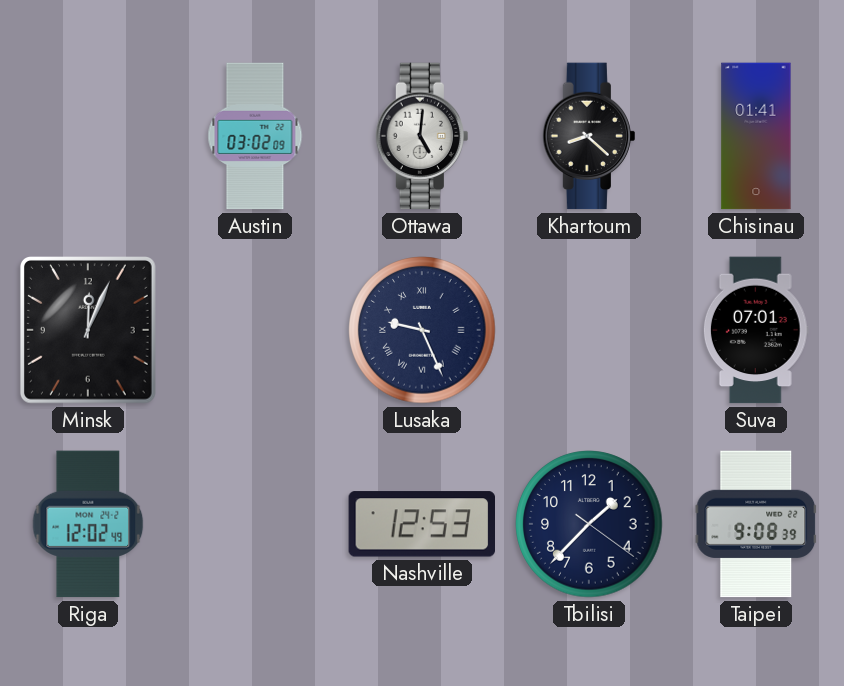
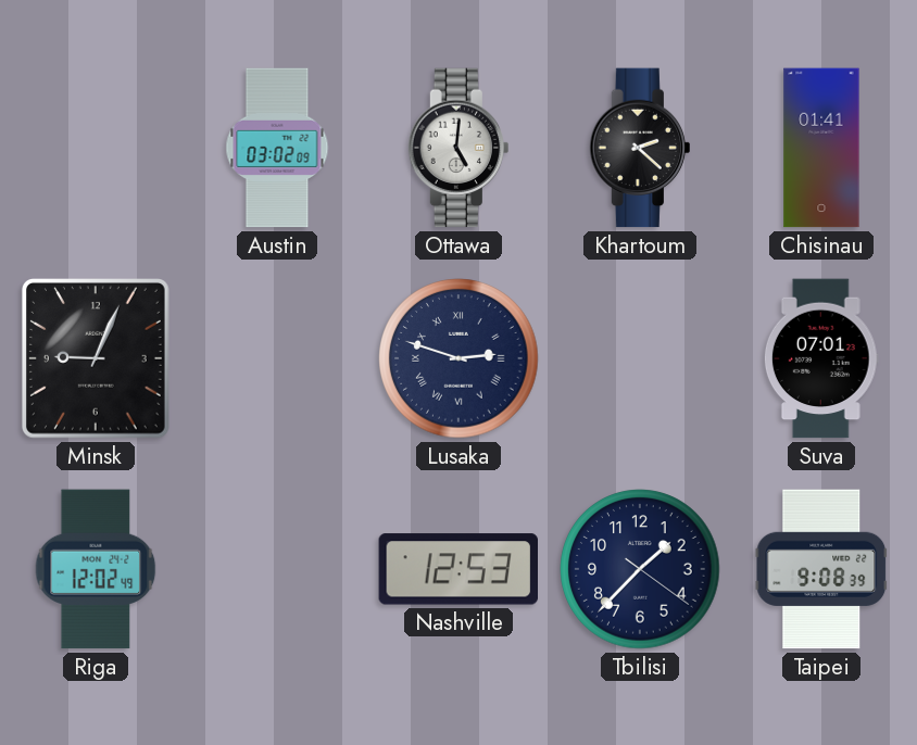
Khartoum: 8:22 -> 2:22
Minsk: 12:04 -> 9:04
Lusaka: 9:26 -> 2:48
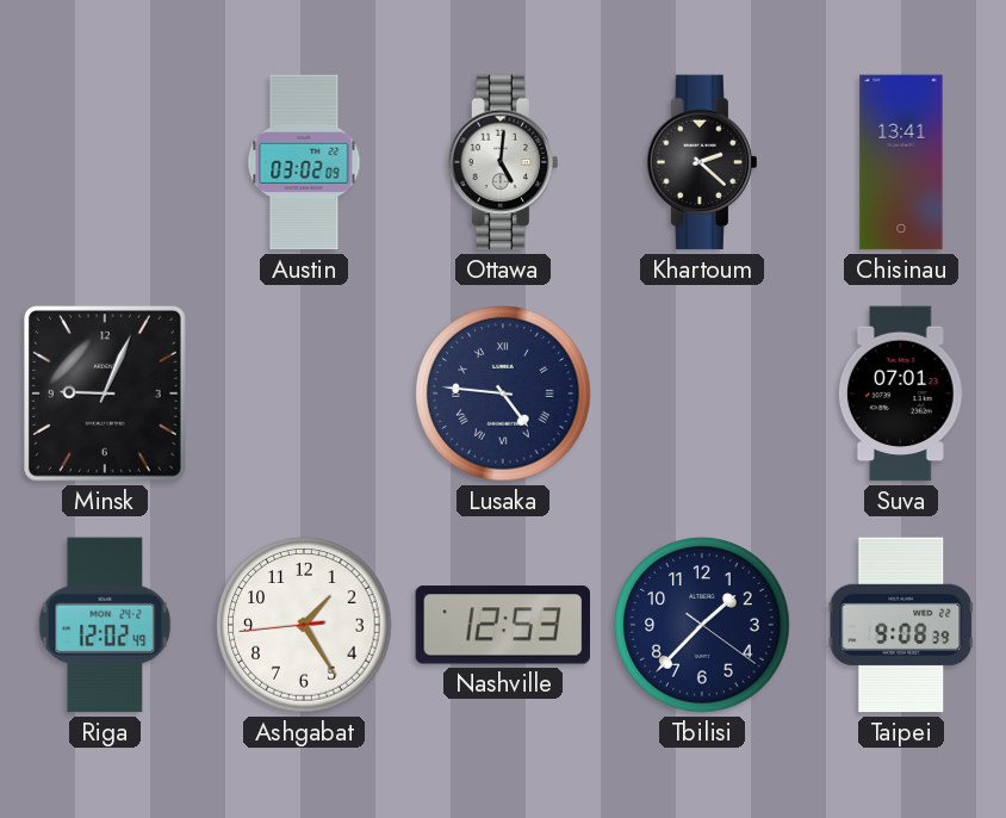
Chisinau: 01:41 -> 13:41
Lusaka: 2:48 -> 4:46
Ashgabat: none -> 1:24
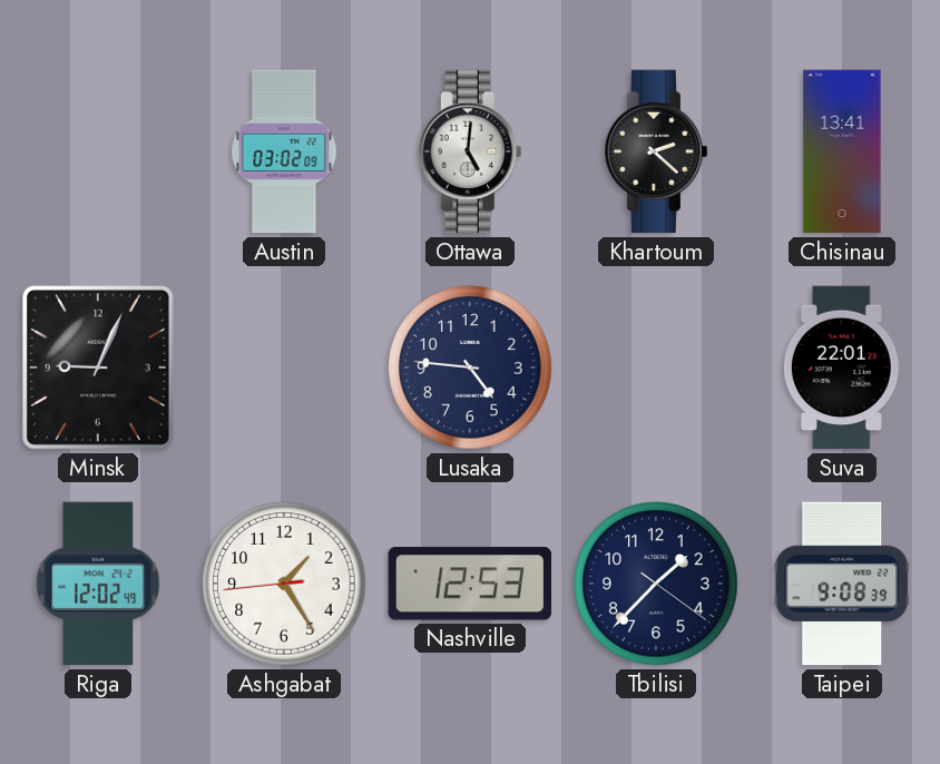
Lusaka numerals: Roman -> Arabic
Suva: 07:01 -> 22:01
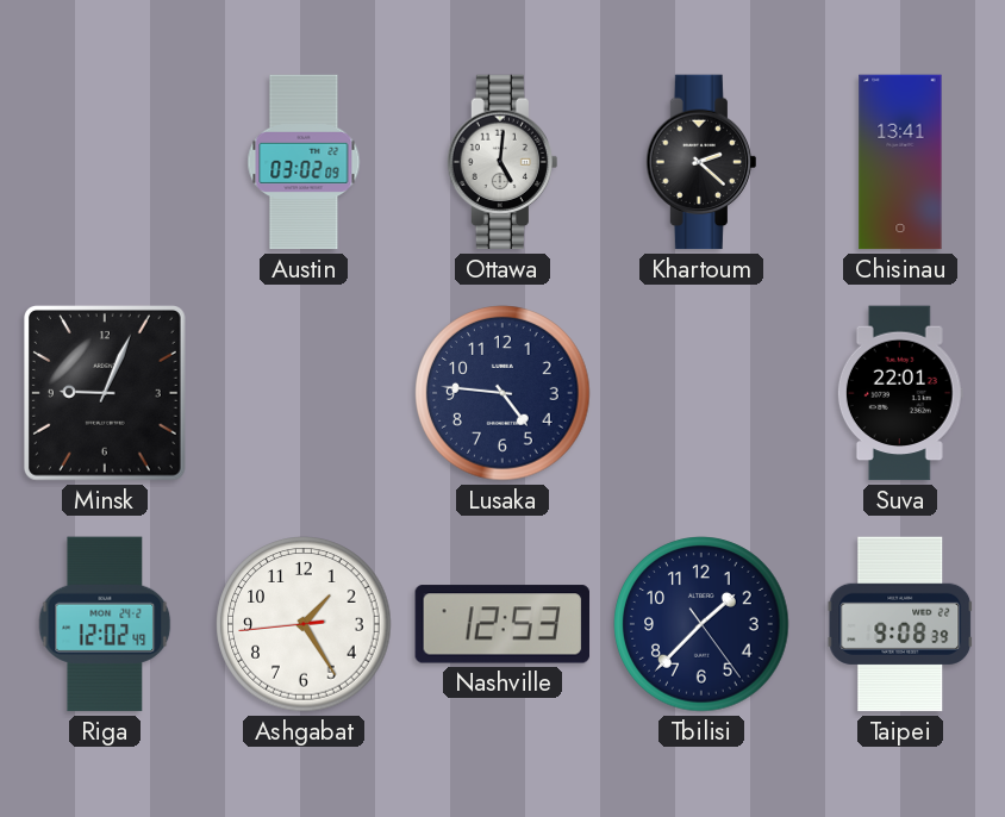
Tbilisi: 1:37:21 -> 1:37:24
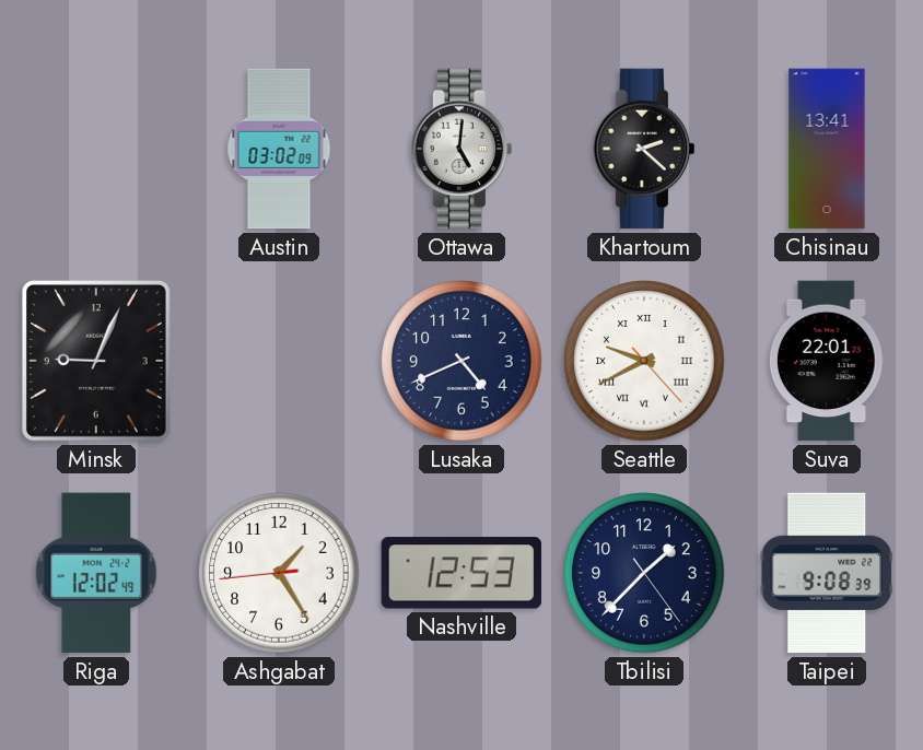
Lusaka: 4:46 -> 4:41
Seattle: none -> 9:40
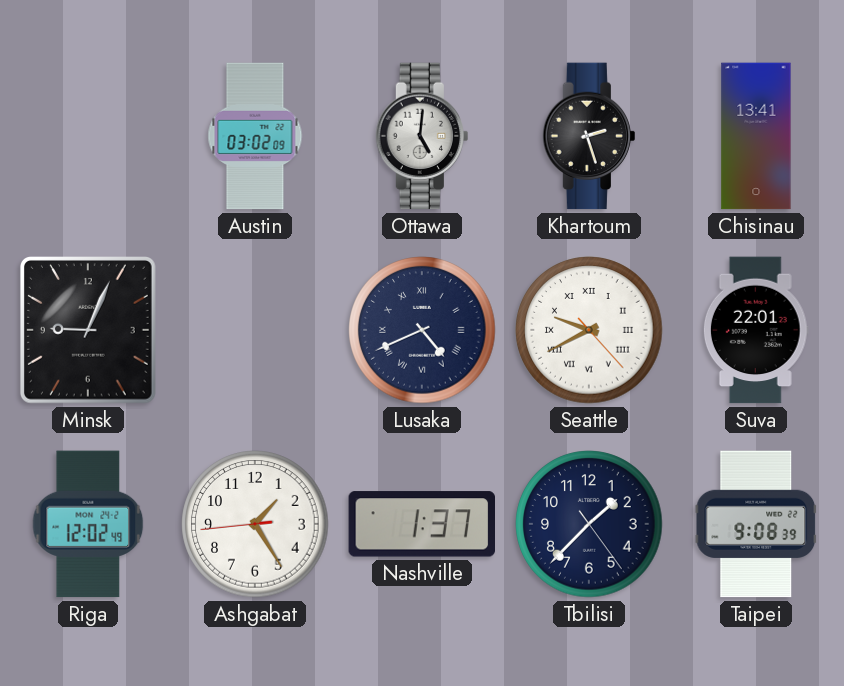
Khartoum: 2:22 -> 2:27
Lusaka numerals: Arabic -> Roman
Nashville: 12:53 -> 1:37
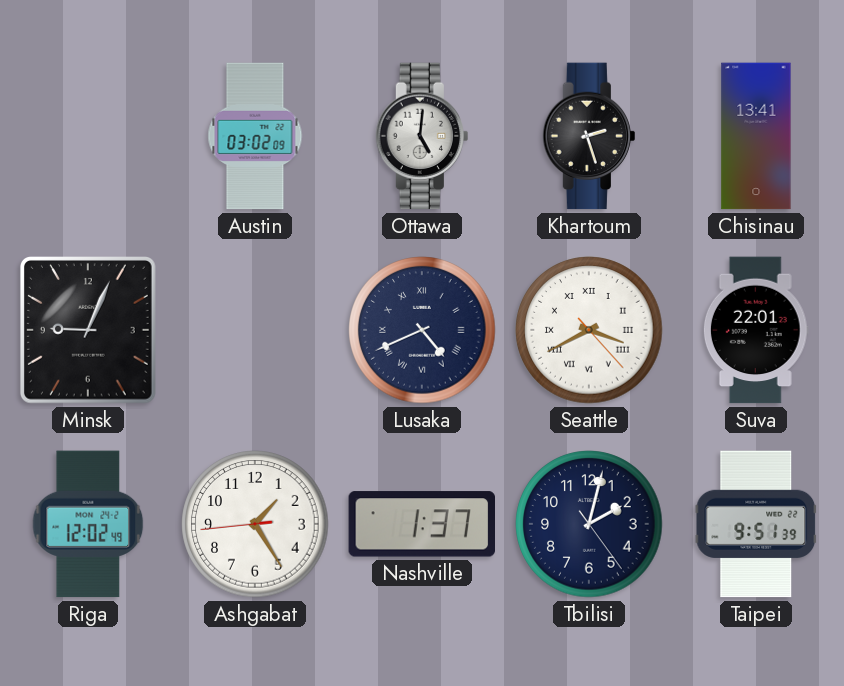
Seattle: 9:40 -> 3:40
Tbilisi: 1:37 -> 2:02
Taipei: 9:08 -> 9:51
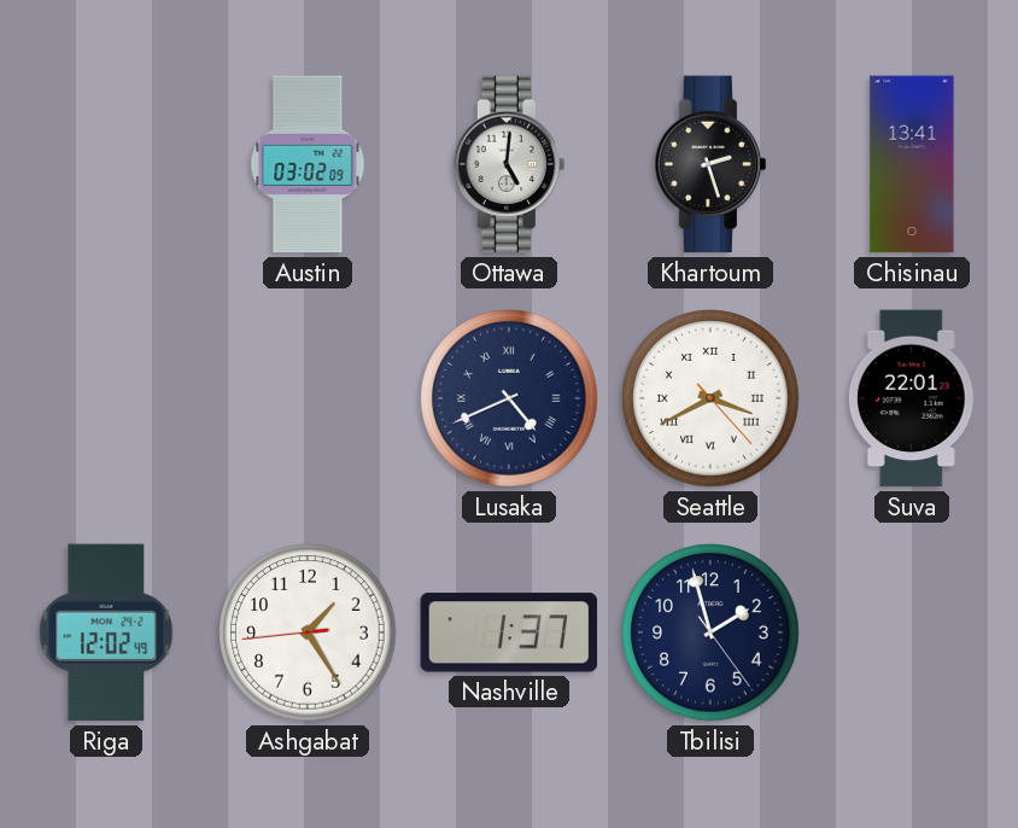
Minsk: 9:04 -> none
Tbilisi: 2:02 -> 1:57
Taipei: 9:51 -> none
